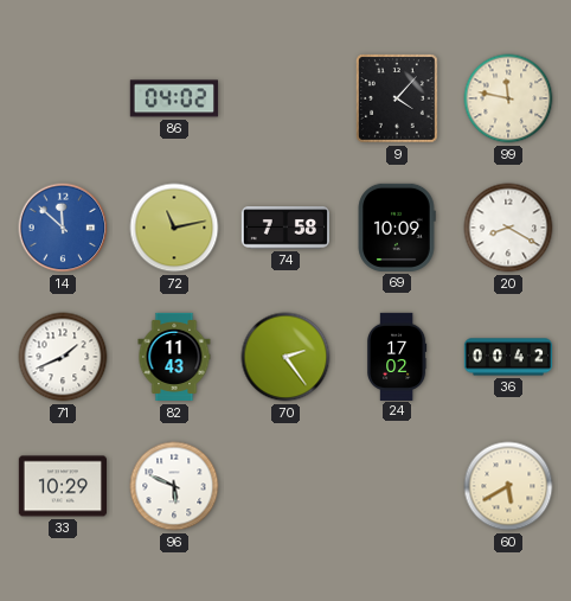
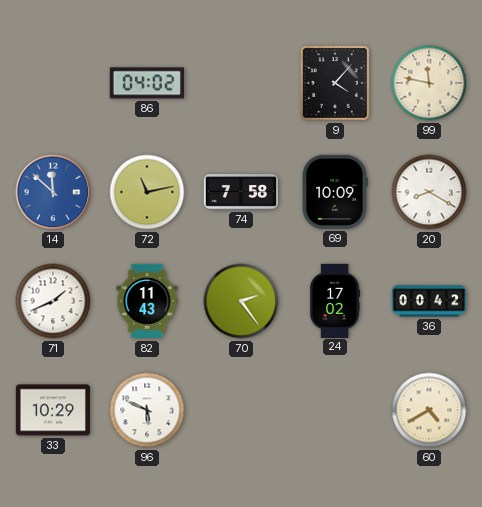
60: 5:40 -> 4:40
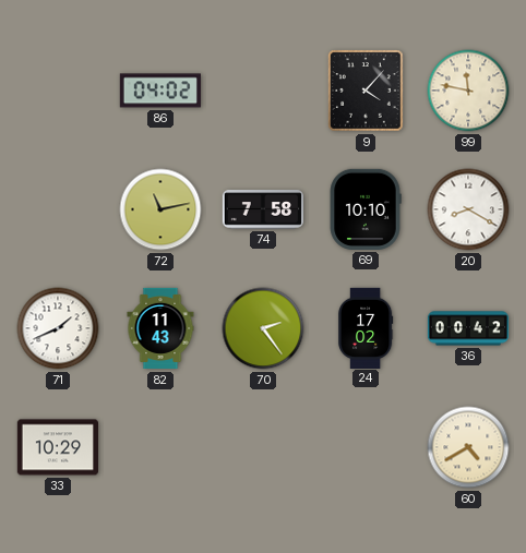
14: 11:52 -> none
69: 10:09 -> 10:10
96: 5:49 -> none
